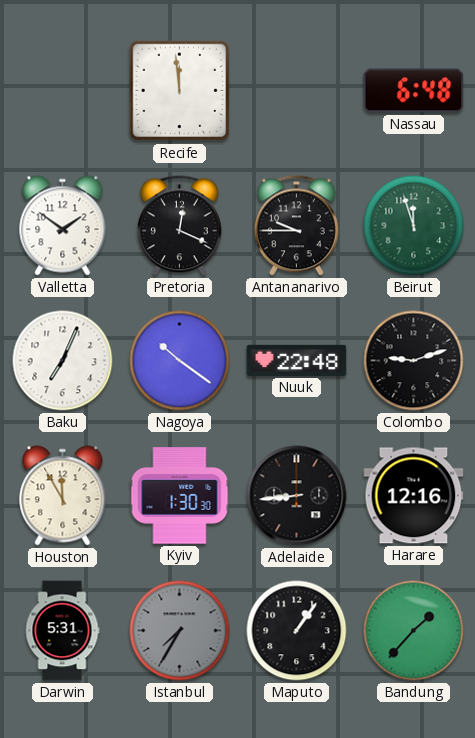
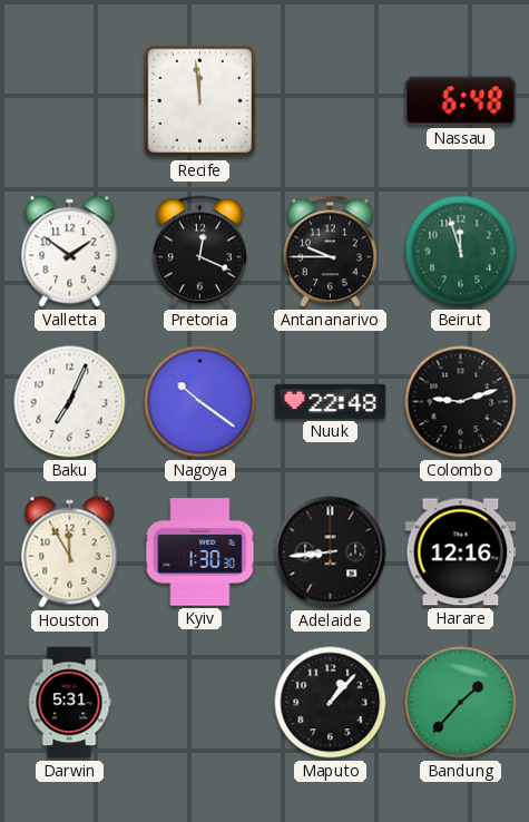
Istanbul: 7:35 -> none
Maputo: 1:06 -> 1:07
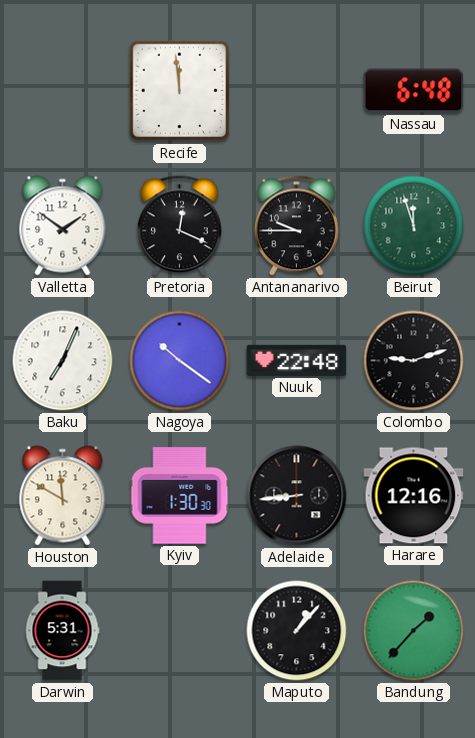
Houston: 11:55 -> 11:50
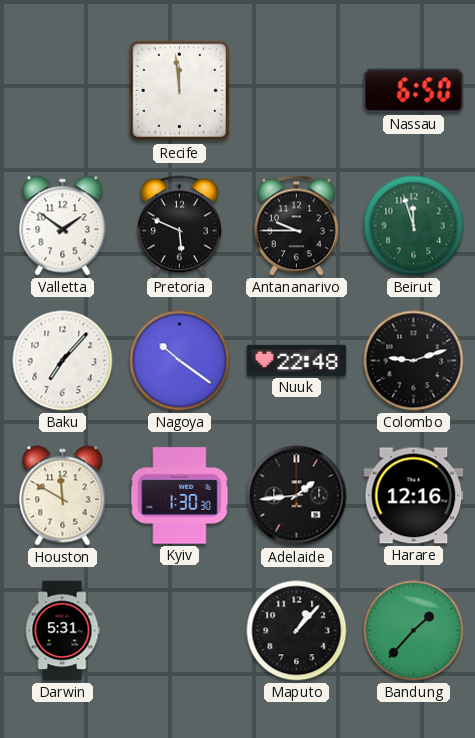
Nassau: 6:48 -> 6:50
Pretoria: 12:19 -> 5:49
Baku: 7:04 -> 7:07
Adelaide: 8:44 -> 1:44
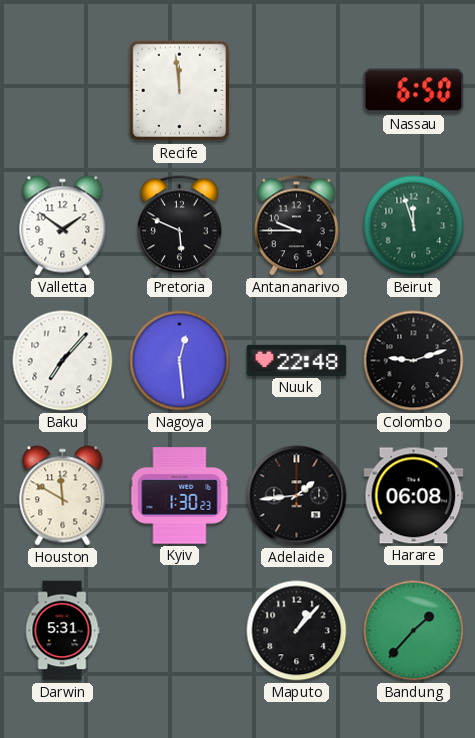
Nagoya: 10:21 -> 12:29
Kyiv: 1:30:30 -> 1:30:23
Harare: 12:16 -> 06:08
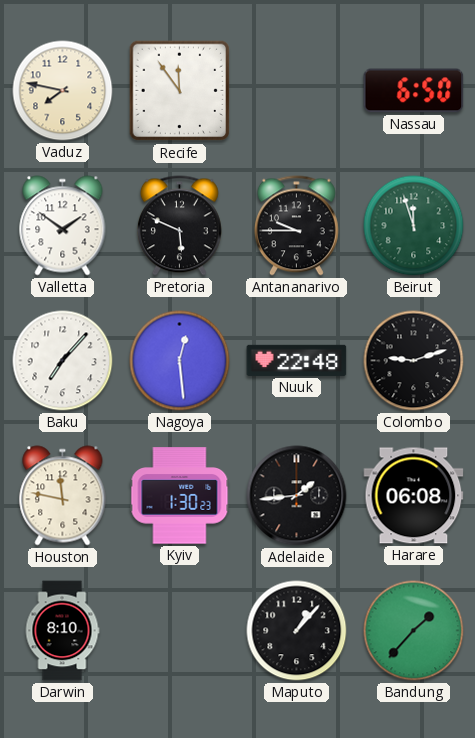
Vaduz: none -> 7:47
Recife: 11:59 -> 11:54
Houston: 11:50 -> 11:47
Darwin: 5:31 -> 8:10
